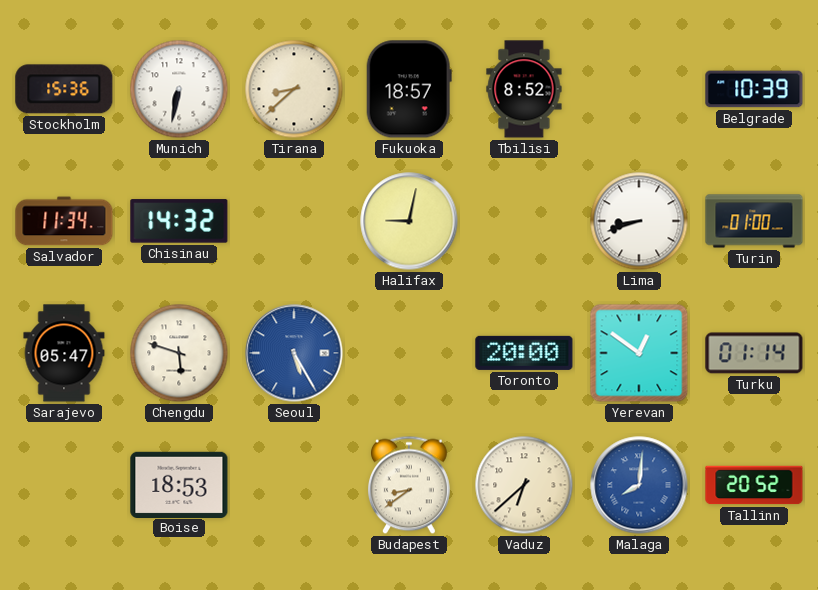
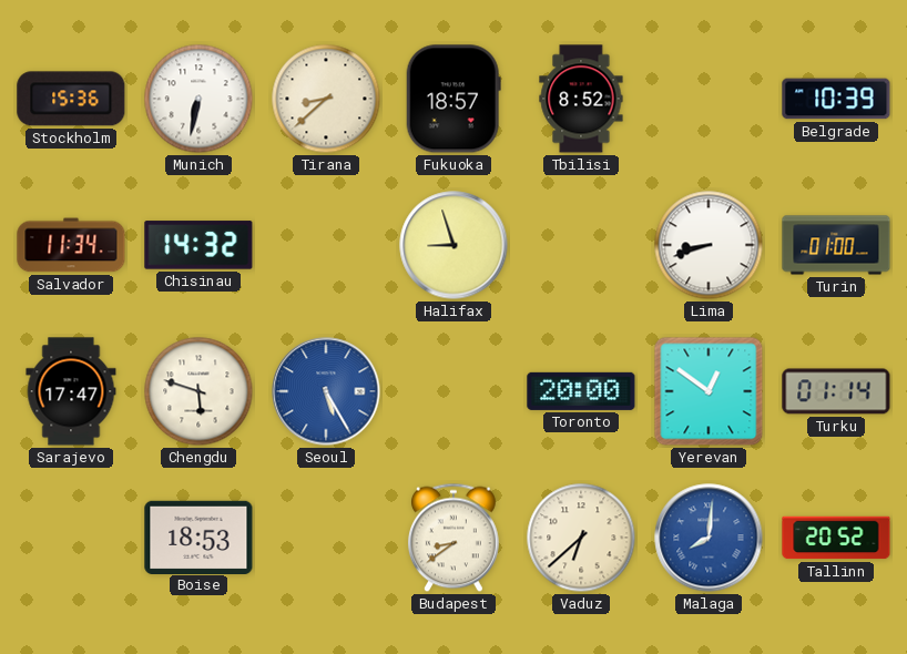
Halifax: 9:02 -> 8:57
Sarajevo: 05:47 -> 17:47
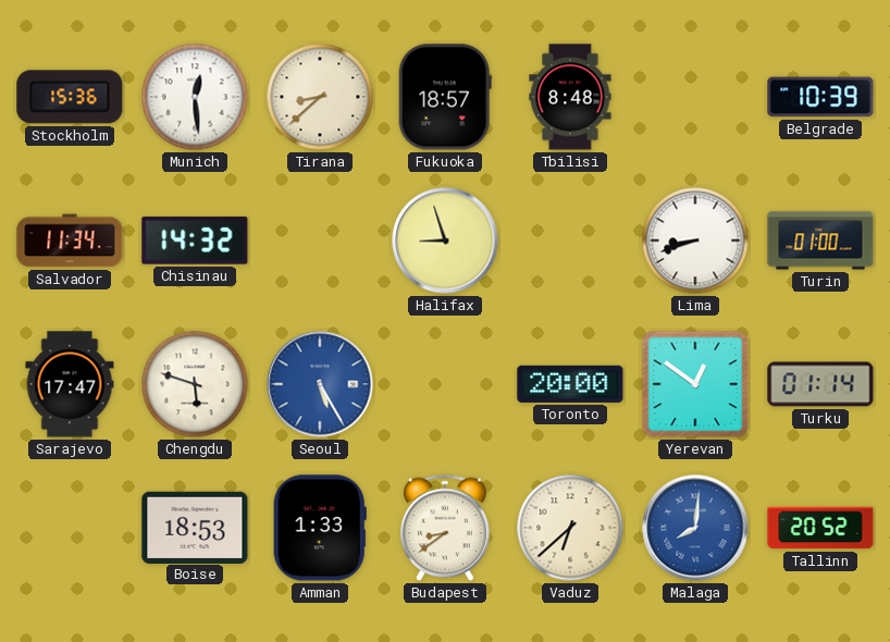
Munich: 6:32 -> 12:29
Tbilisi: 8:52 -> 8:48
Amman: none -> 1:33
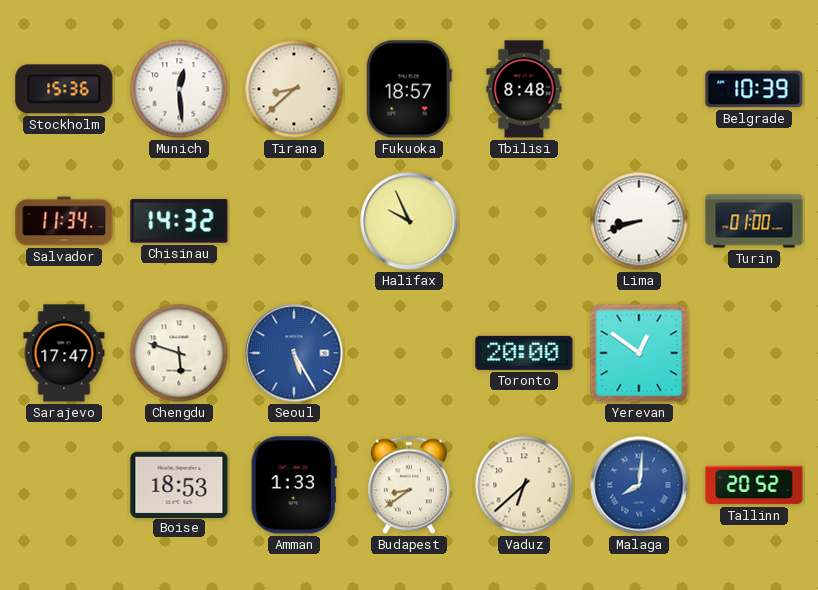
Halifax: 8:57 -> 9:56
Turku: 01:14 -> none
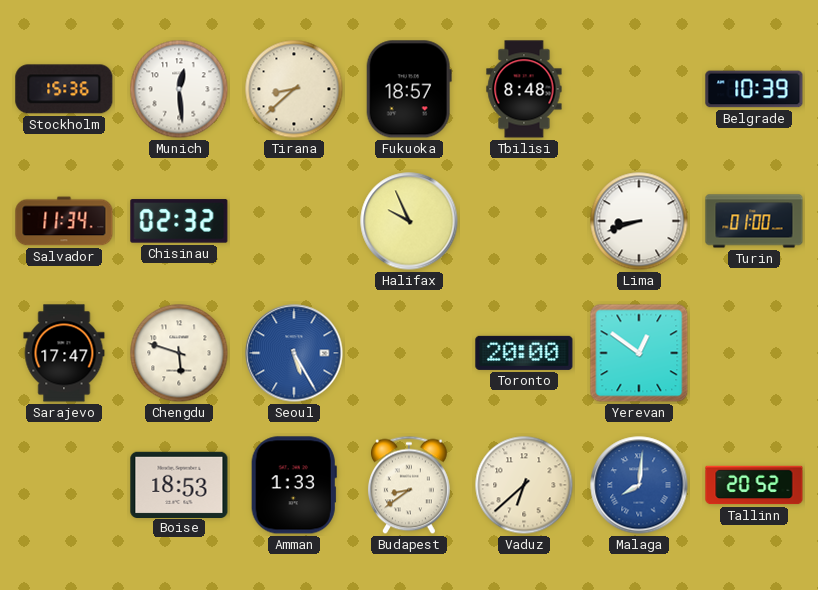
Chisinau: 14:32 -> 02:32
